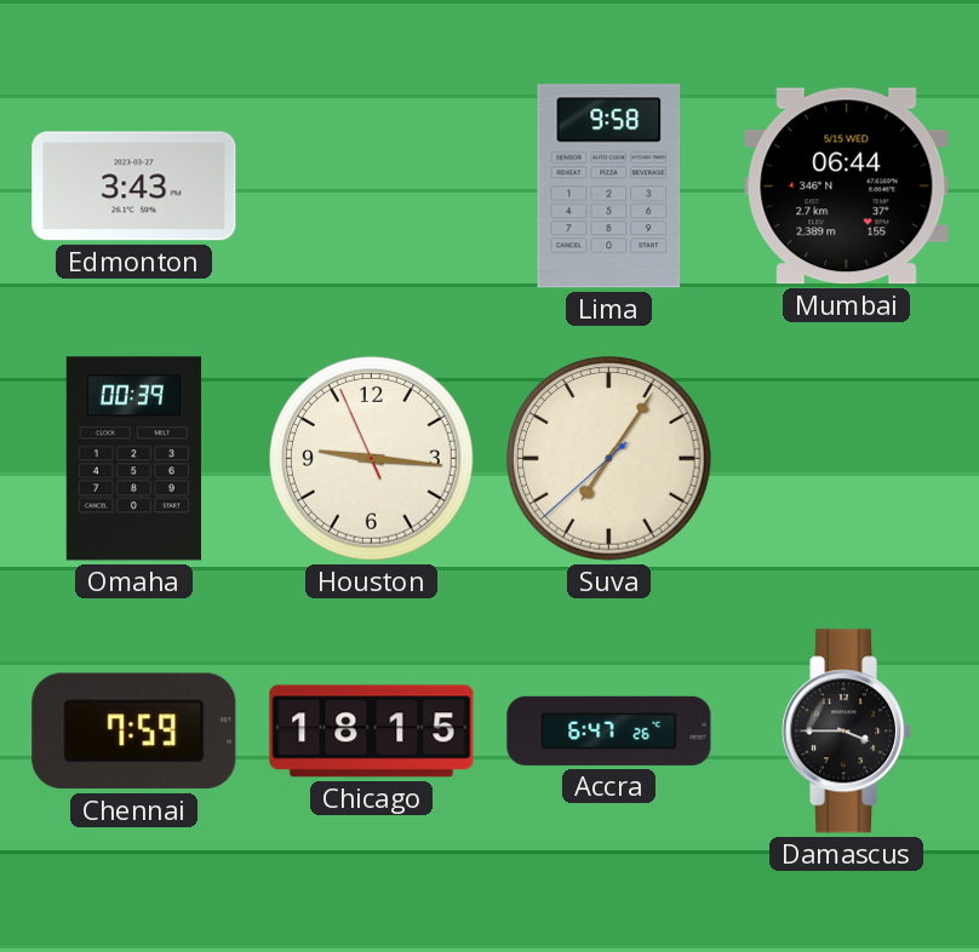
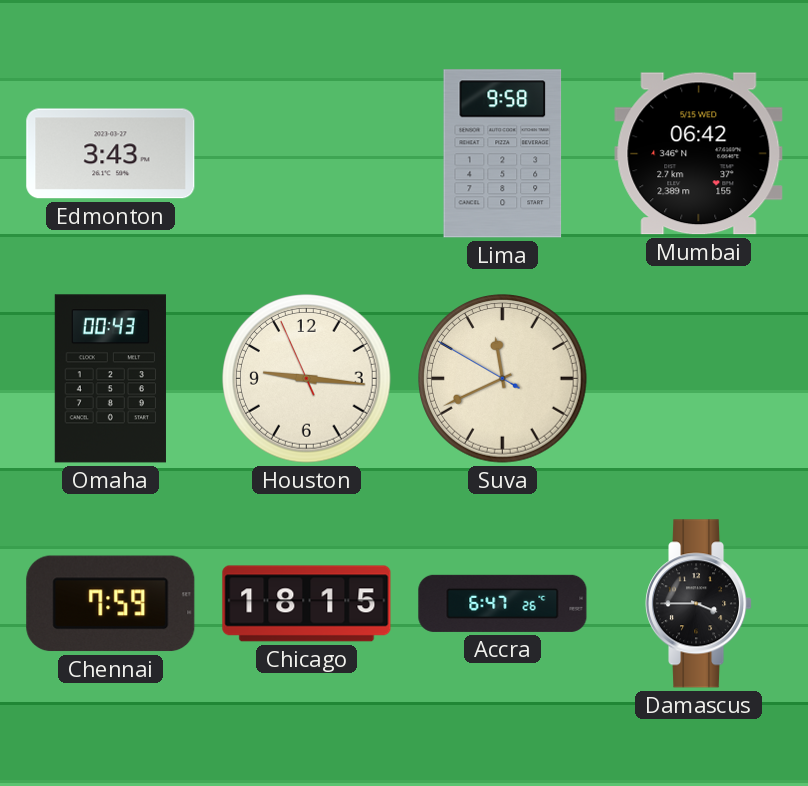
Mumbai: 06:44 -> 06:42
Omaha: 00:39 -> 00:43
Suva: 7:05 -> 11:40
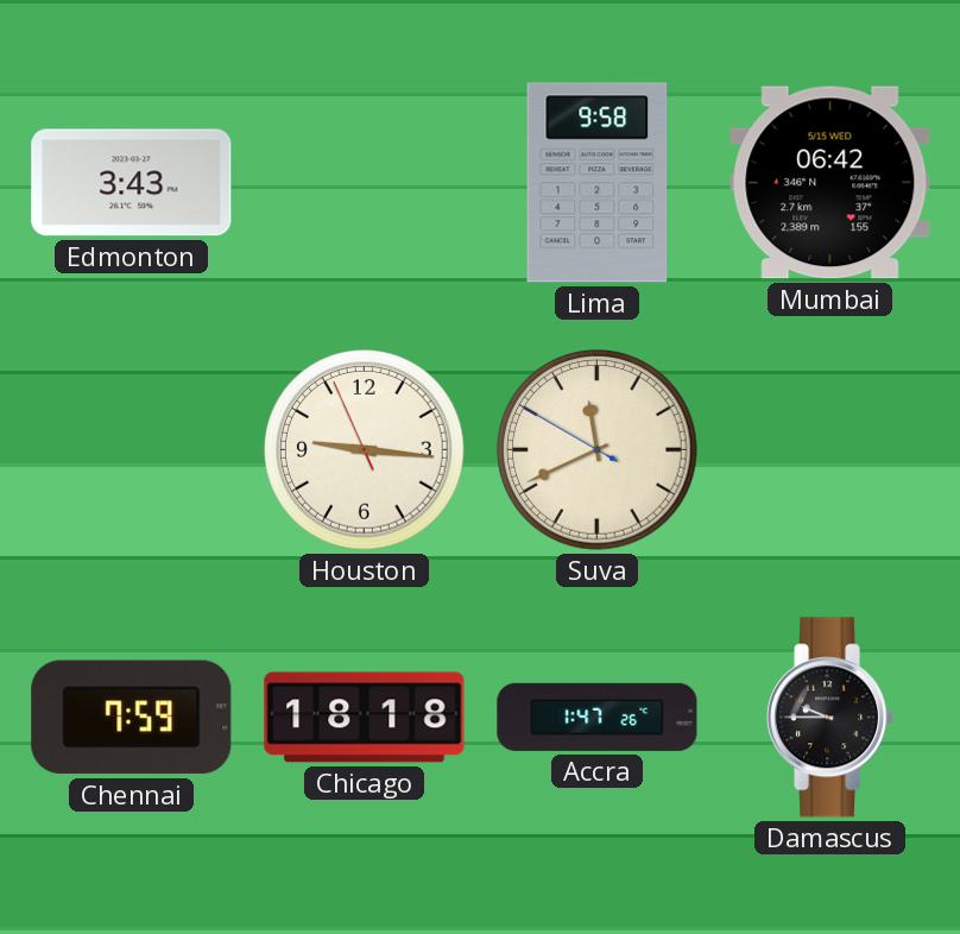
Omaha: 00:43 -> none
Chicago: 18:15 -> 18:18
Accra: 6:47 -> 1:47
Damascus: 3:45 -> 9:45
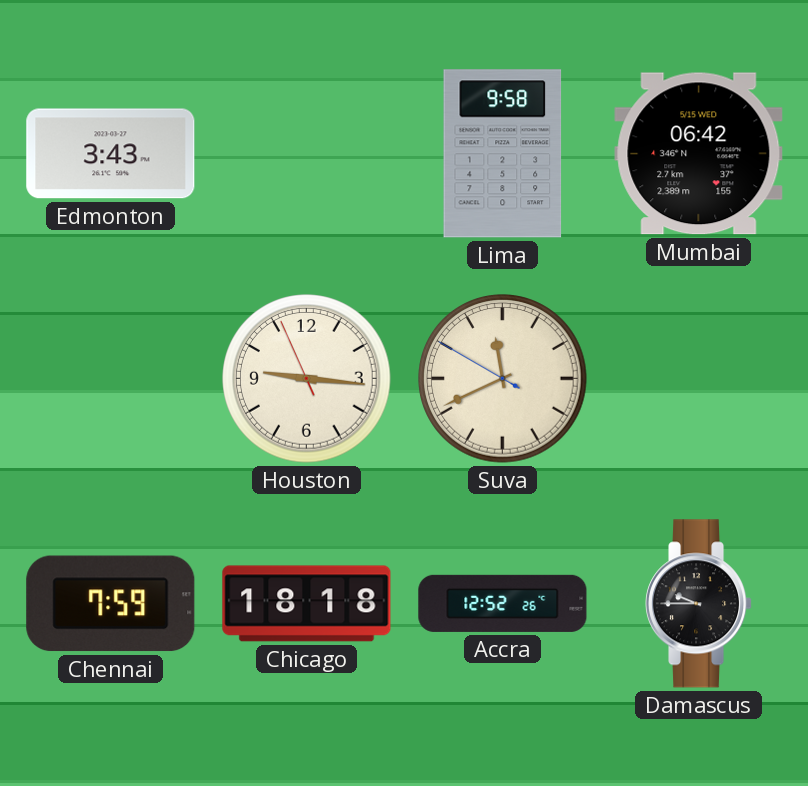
Accra: 1:47 -> 12:52
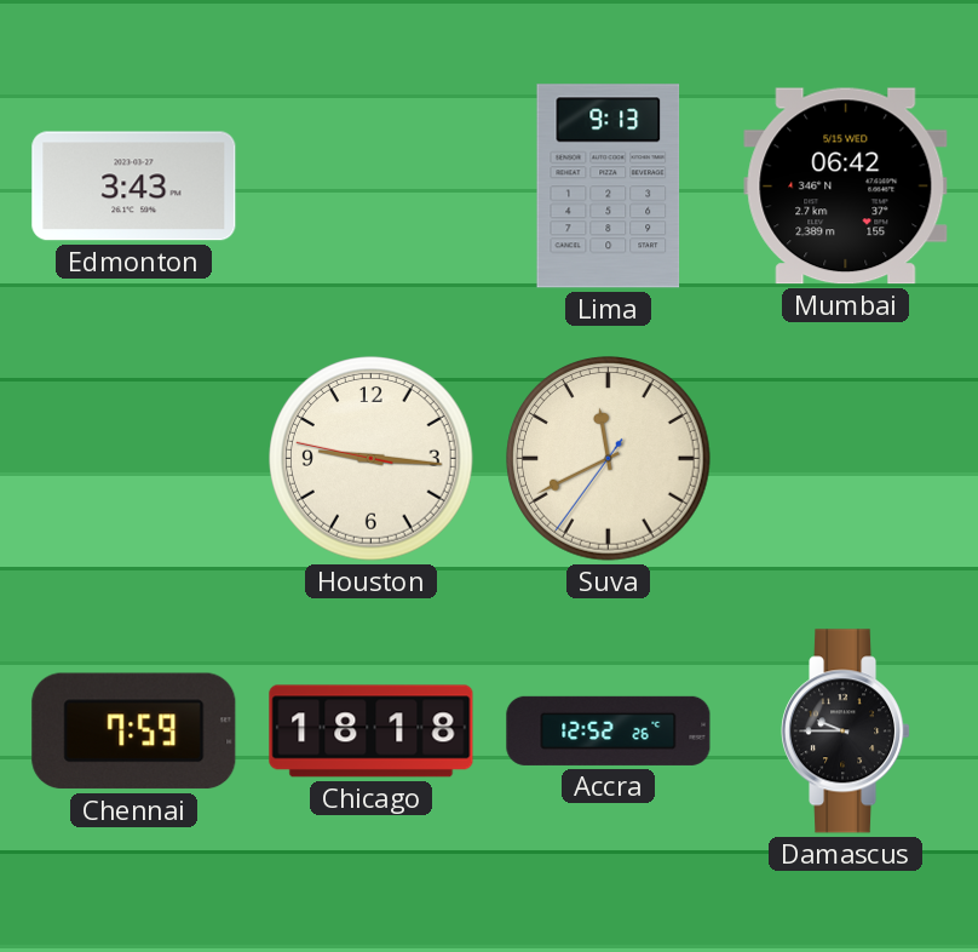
Lima: 9:58 -> 9:13
Houston: 9:15:56 -> 9:15:47
Suva: 11:40:50 -> 11:40:36
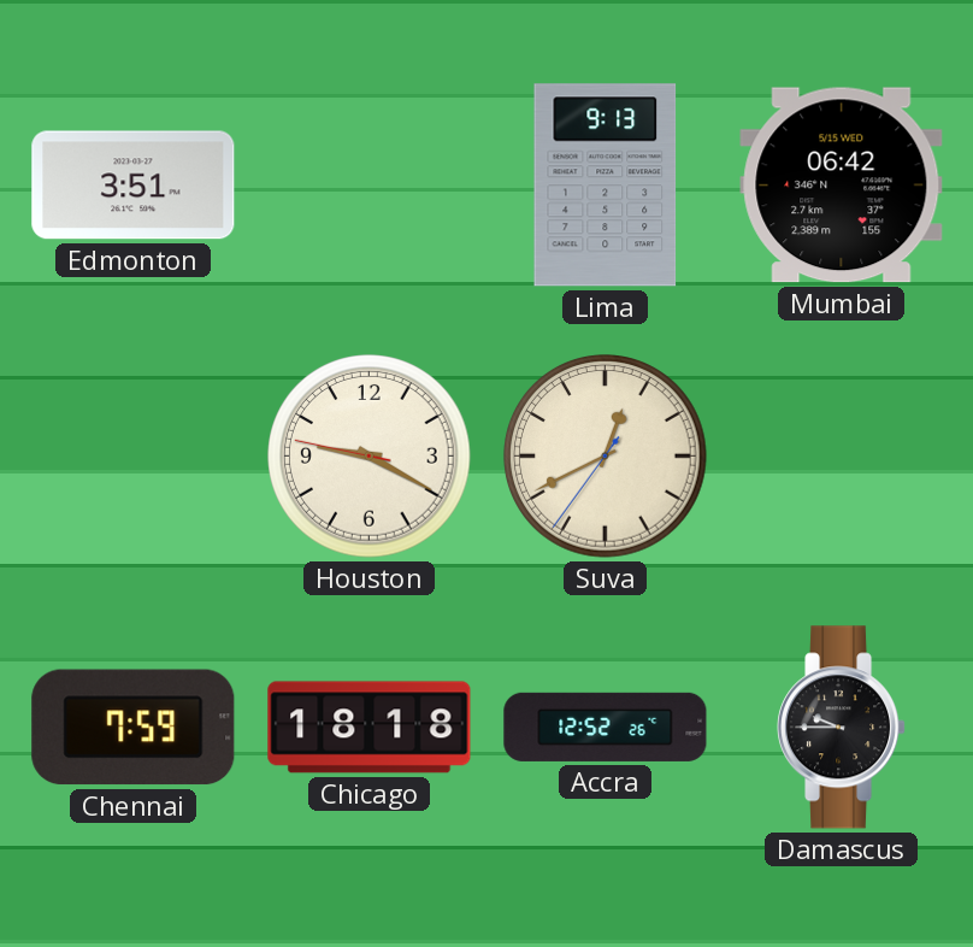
Edmonton: 3:43 -> 3:51
Houston: 9:15 -> 9:19
Suva: 11:40 -> 12:40
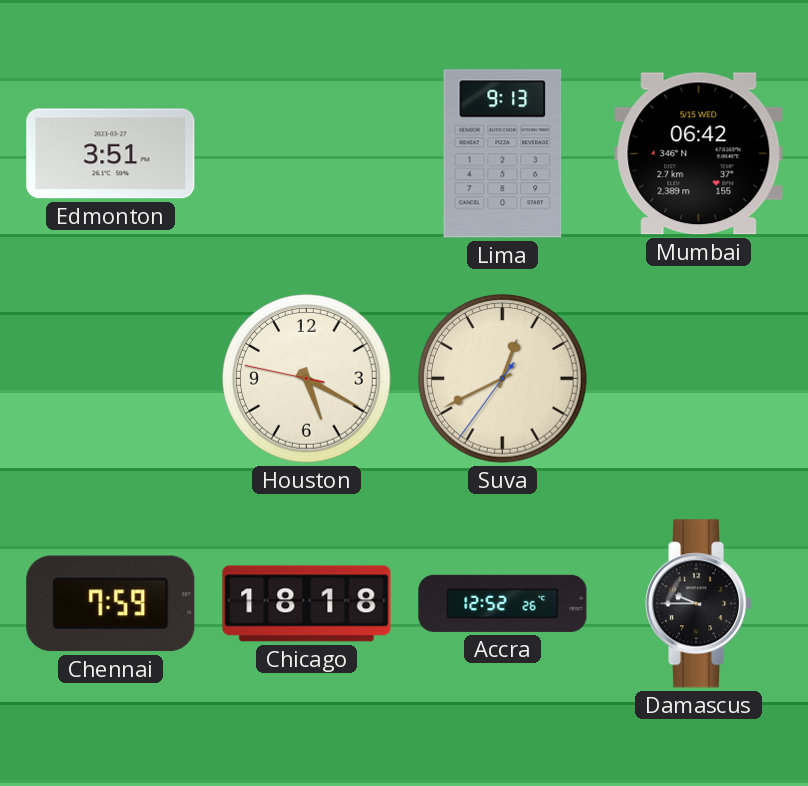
Houston: 9:19 -> 5:19
